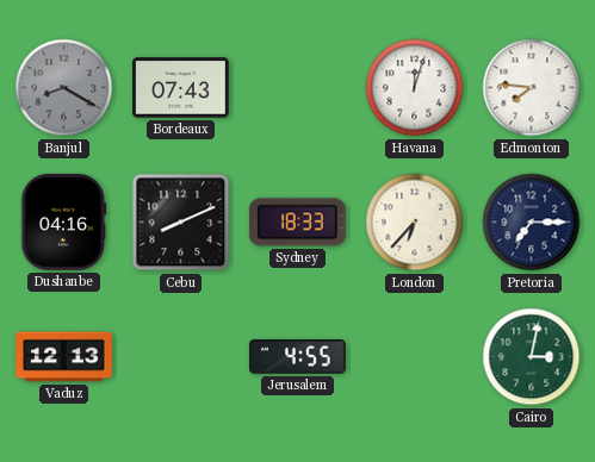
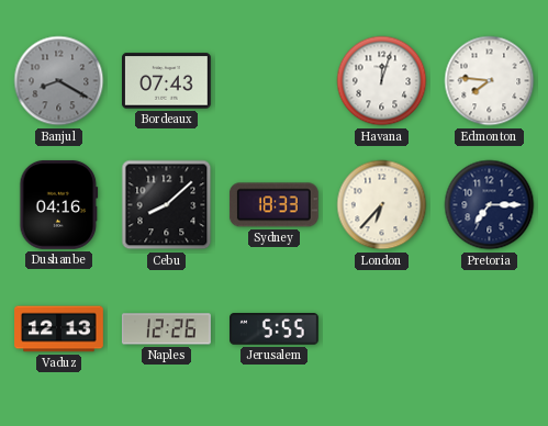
Cebu: 8:11 -> 8:08
Naples: none -> 12:26
Jerusalem: 4:55 -> 5:55
Cairo: 3:02 -> none
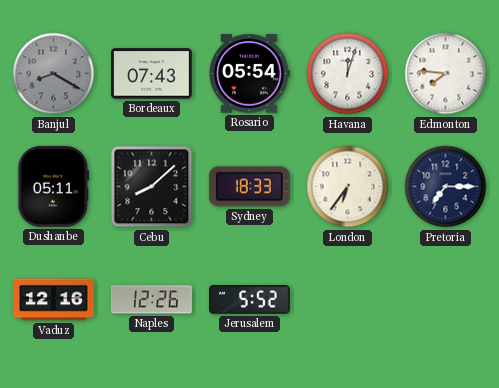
Rosario: none -> 05:54
Dushanbe: 04:16 -> 05:11
London: 6:37 -> 6:36
Vaduz: 12:13 -> 12:16
Jerusalem: 5:55 -> 5:52
